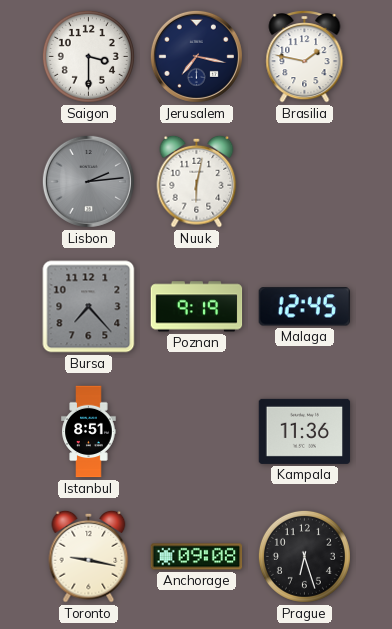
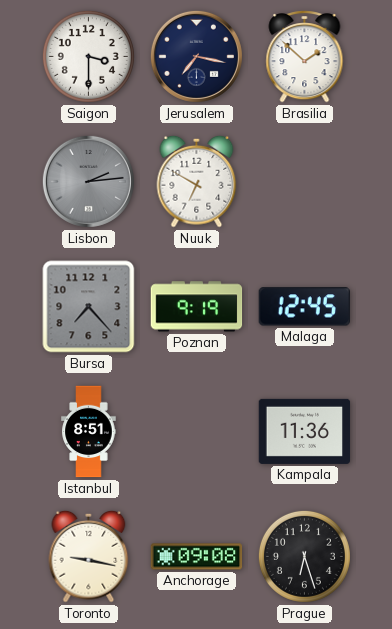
Brasilia: 1:47 -> 1:52
Nuuk: 6:02 -> 6:50
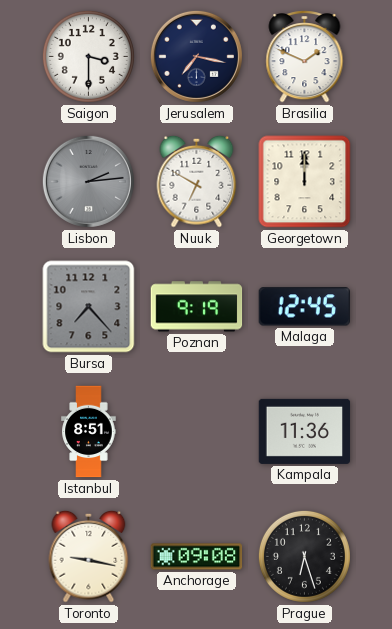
Brasilia: 1:52 -> 1:49
Georgetown: none -> 12:00
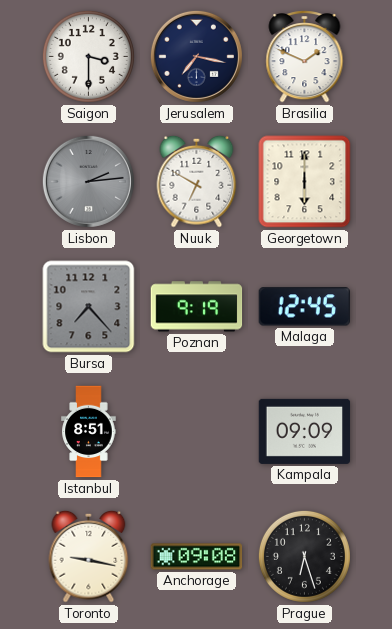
Georgetown: 12:00 -> 6:00
Kampala: 11:36 -> 09:09
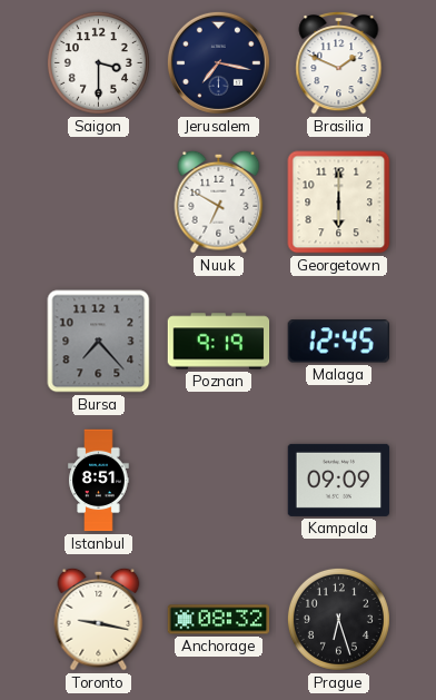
Lisbon: 2:14 -> none
Anchorage: 09:08 -> 08:32
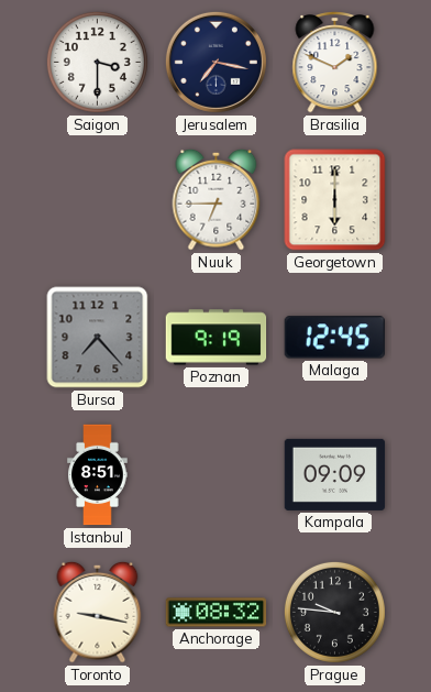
Nuuk: 6:50 -> 6:45
Prague: 6:27 -> 9:46
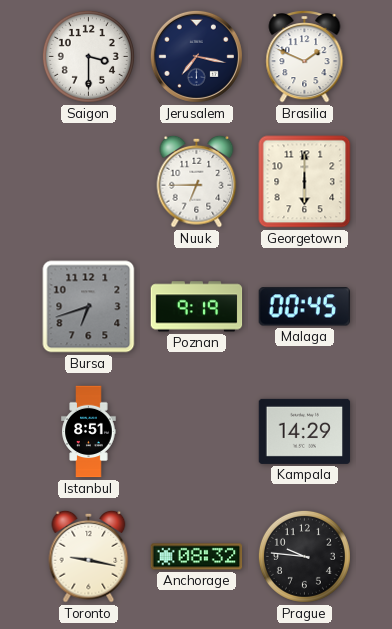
Bursa: 7:23 -> 6:42
Malaga: 12:45 -> 00:45
Kampala: 09:09 -> 14:29
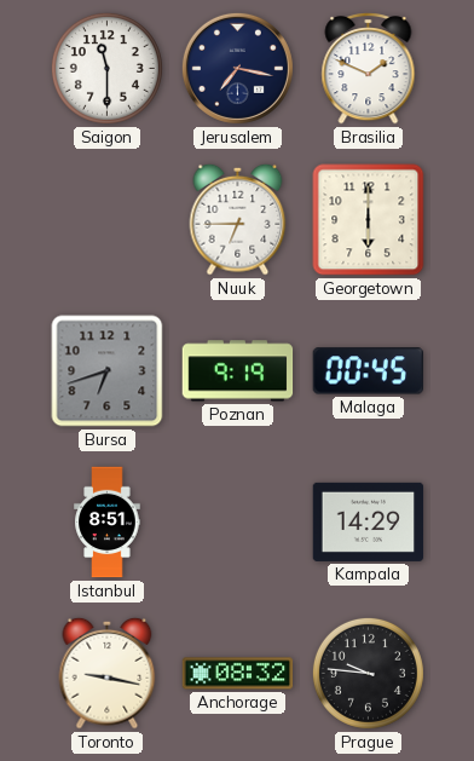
Saigon: 3:30 -> 11:30
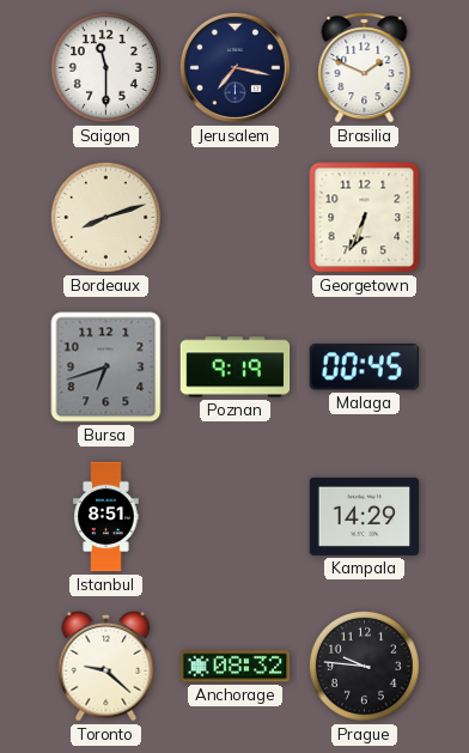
Bordeaux: none -> 8:12
Nuuk: 6:45 -> none
Georgetown: 6:00 -> 6:34
Toronto: 9:17 -> 9:22
